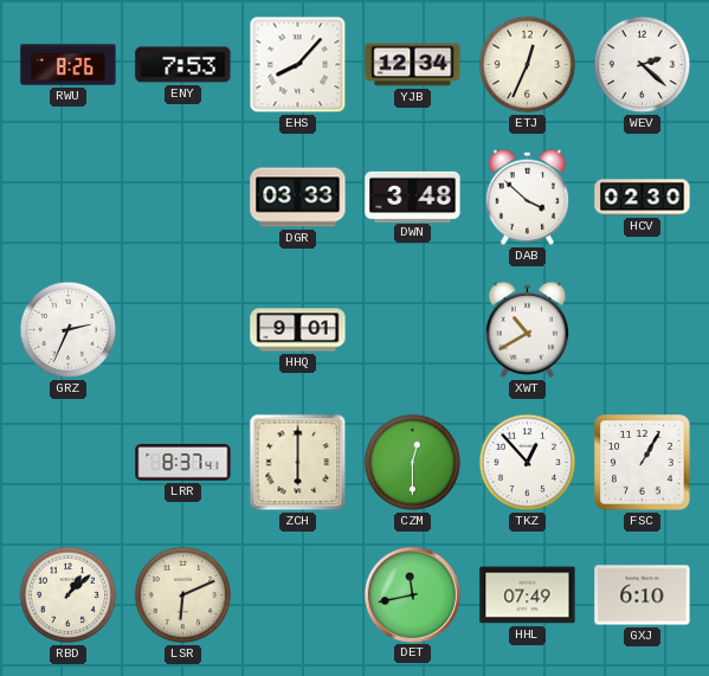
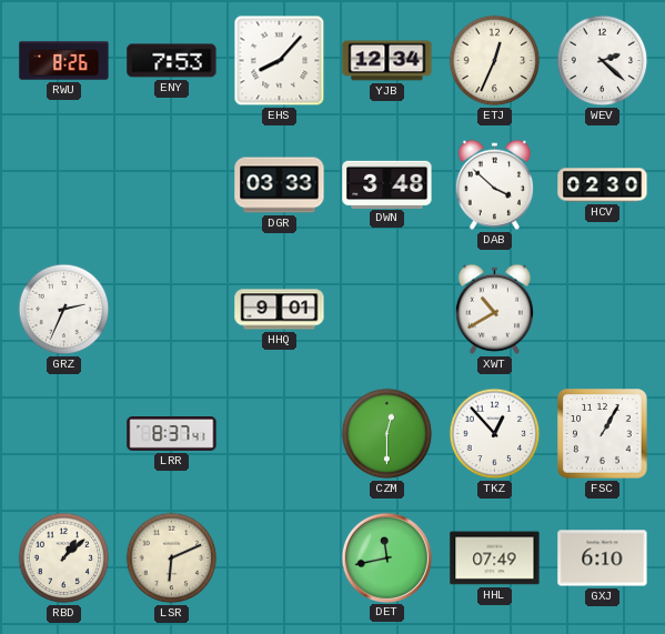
ZCH: 6:00 -> none
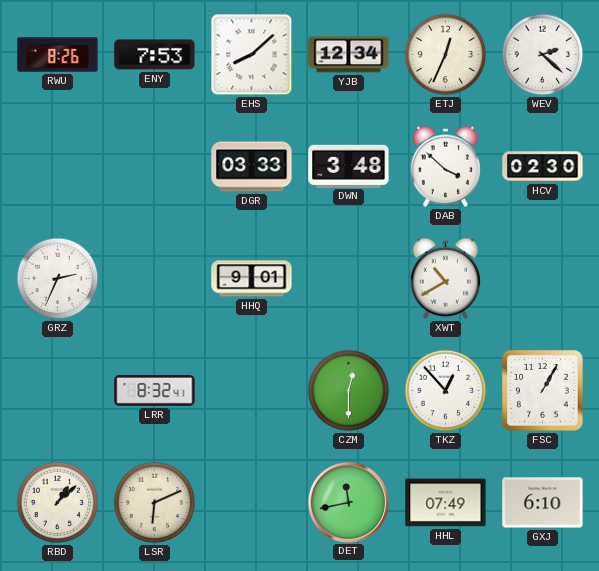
EHS: 8:07 -> 8:08
LRR: 8:37 -> 8:32
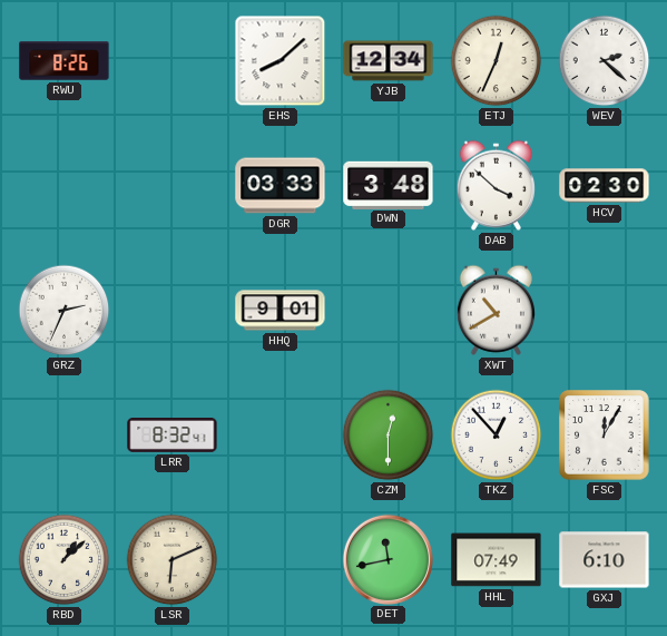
ENY: 7:53 -> none
FSC: 1:05 -> 12:05
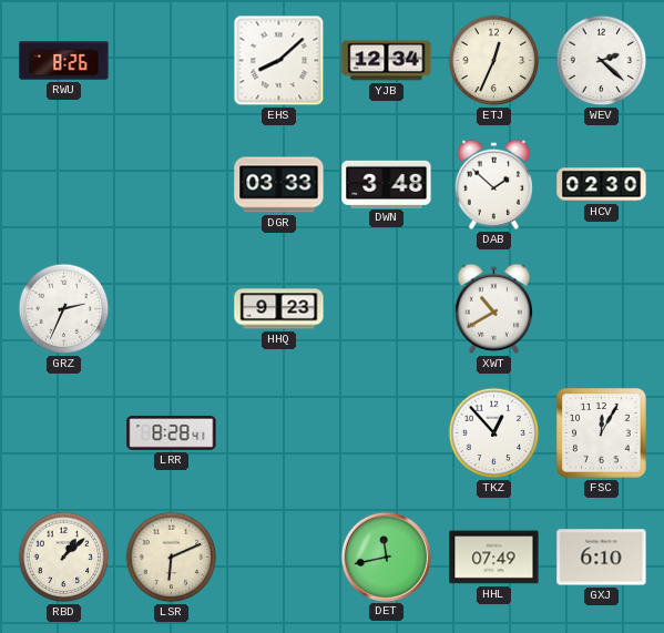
DAB: 3:52 -> 1:52
HHQ: 9:01 -> 9:23
LRR: 8:32 -> 8:28
CZM: 12:30 -> none
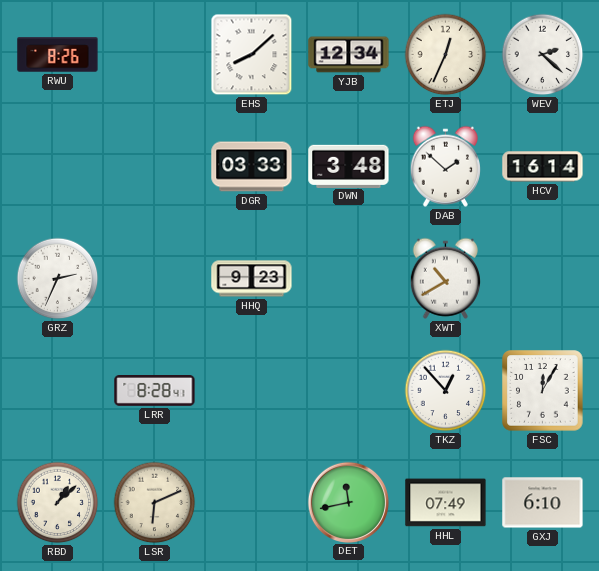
HCV: 02:30 -> 16:14
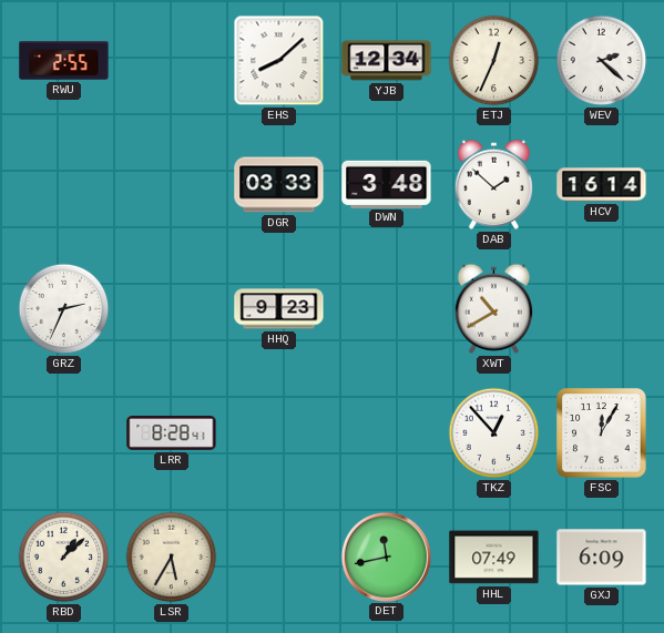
RWU: 8:26 -> 2:55
LSR: 6:11 -> 5:35
GXJ: 6:10 -> 6:09
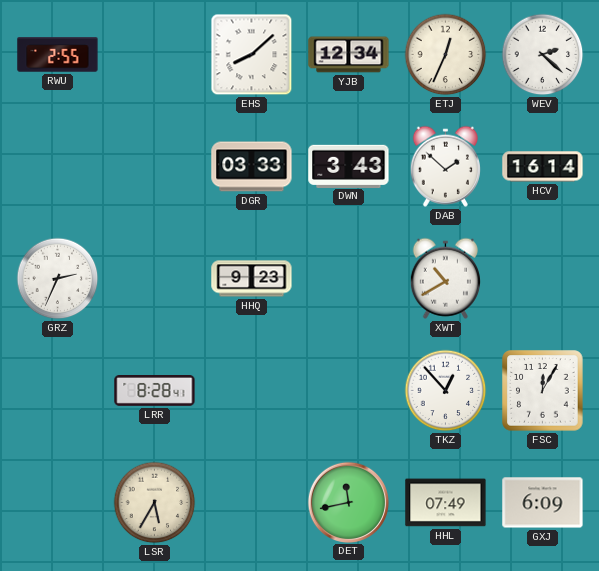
DWN: 3:48 -> 3:43
RBD: 1:08 -> none
